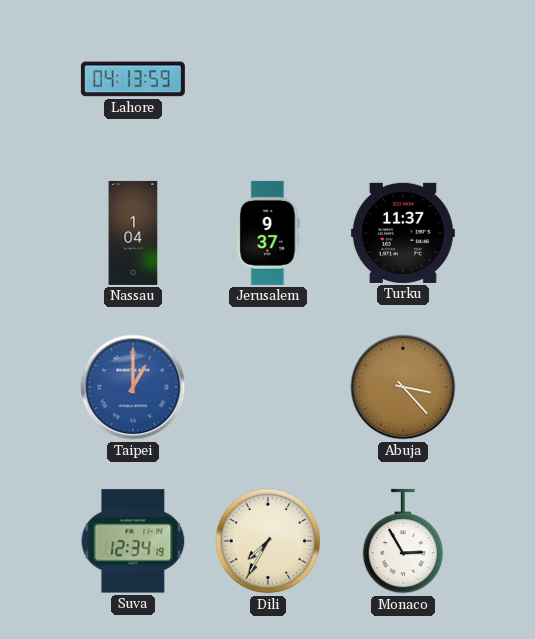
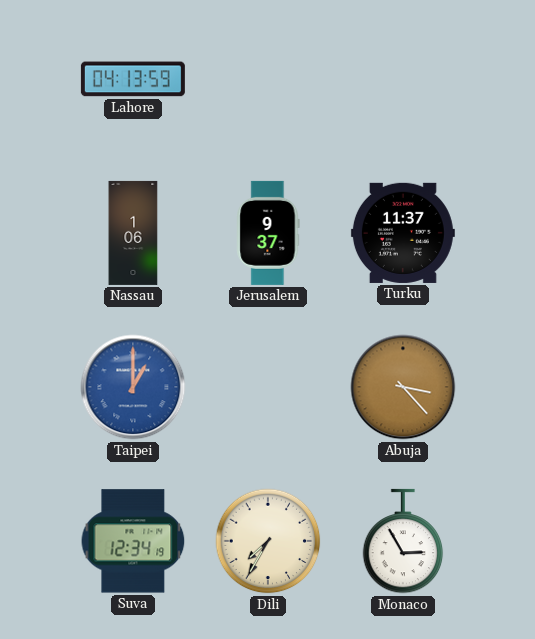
Nassau: 1:04 -> 1:06
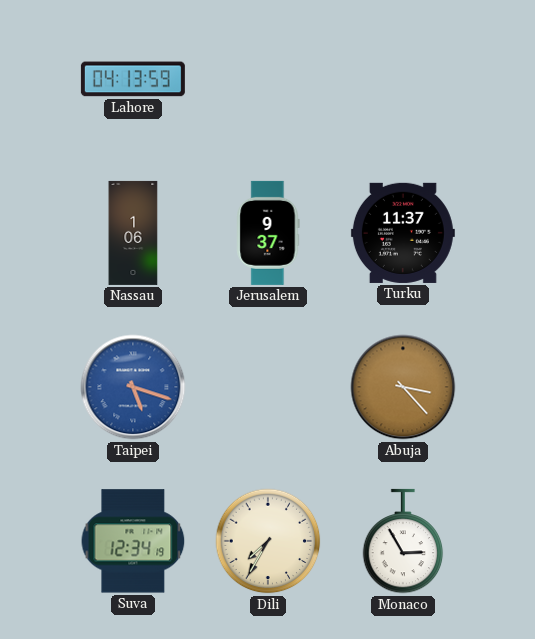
Taipei: 1:00 -> 5:18
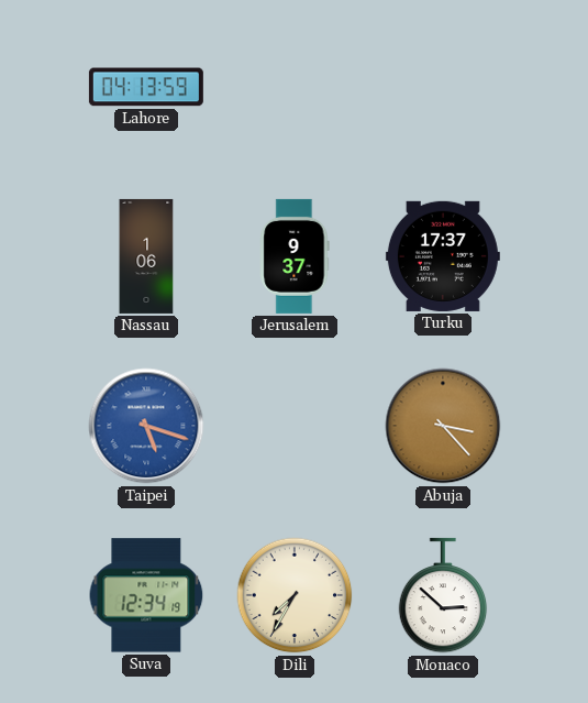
Turku: 11:37 -> 17:37
Monaco: 2:55 -> 2:52
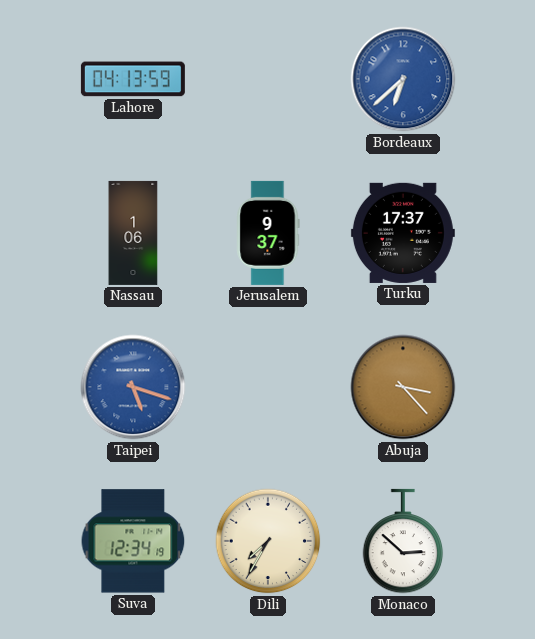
Bordeaux: none -> 6:38
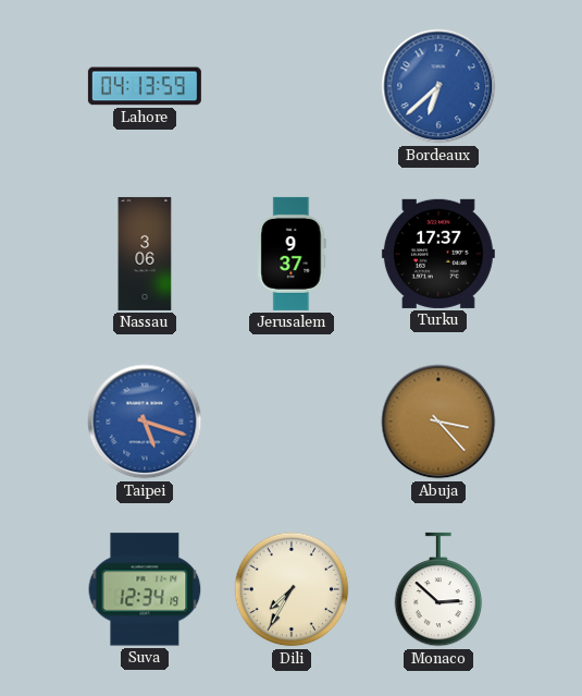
Nassau: 1:06 -> 3:06
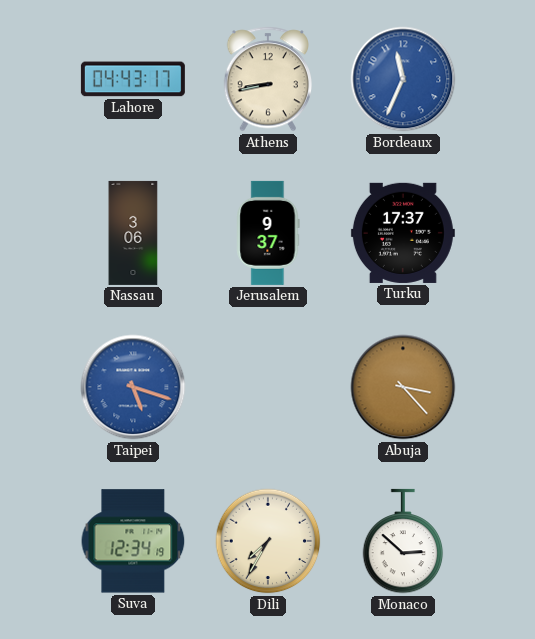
Lahore: 04:13 -> 04:43
Athens: none -> 8:43
Bordeaux: 6:38 -> 11:34
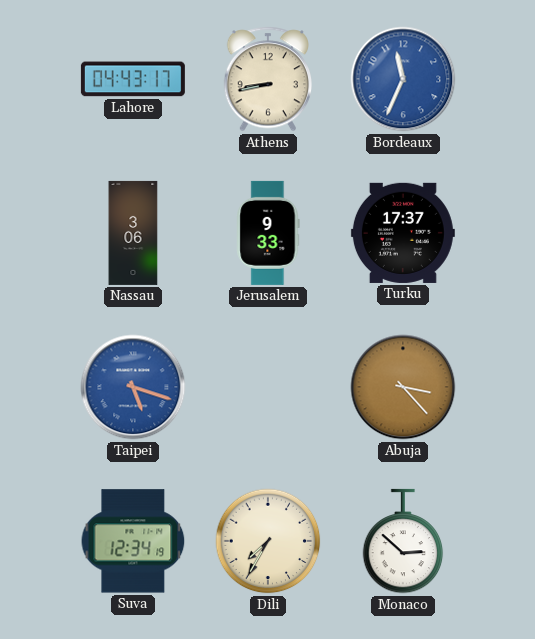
Jerusalem: 9:37 -> 9:33
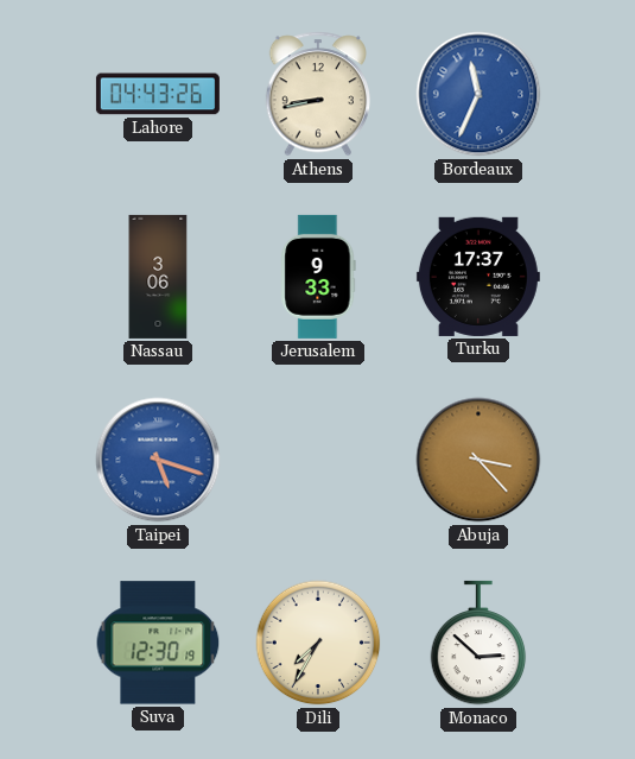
Lahore: 04:43:17 -> 04:43:26
Suva: 12:34 -> 12:30
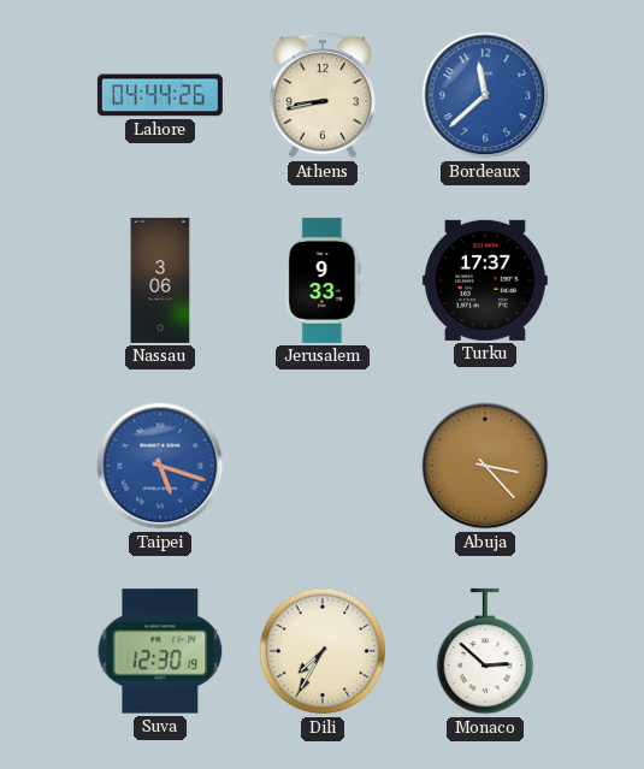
Lahore: 04:43 -> 04:44
Bordeaux: 11:34 -> 11:38
